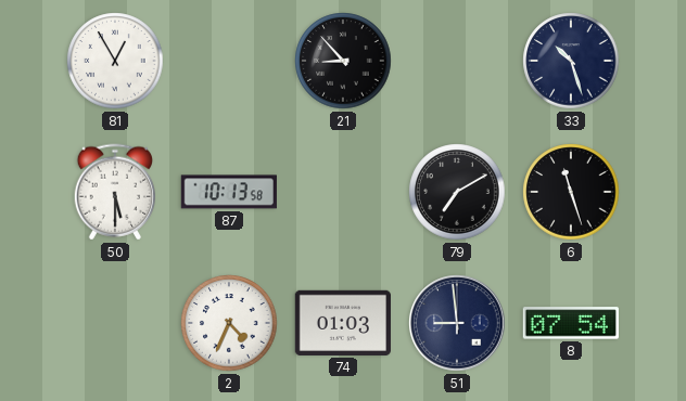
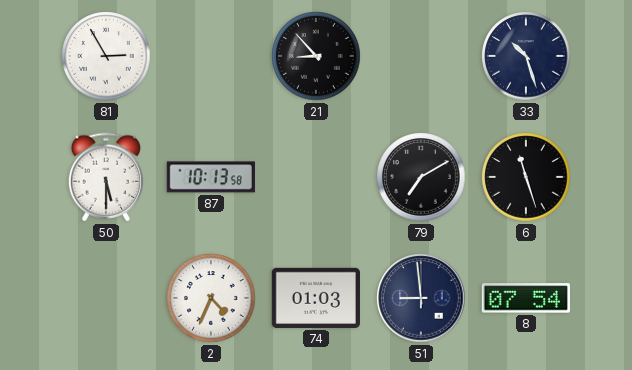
81: 12:55 -> 2:55
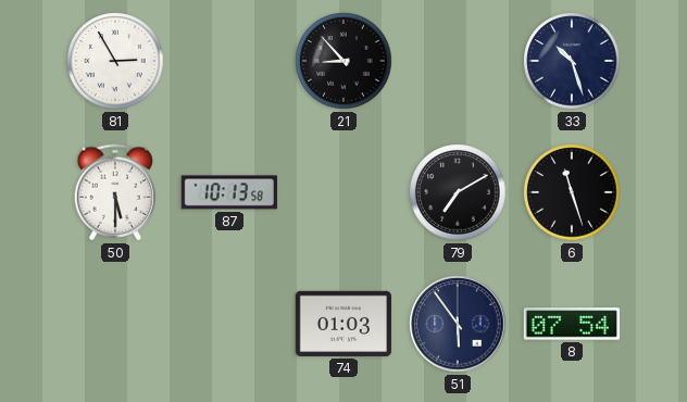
2: 4:34 -> none
51: 8:59 -> 5:54
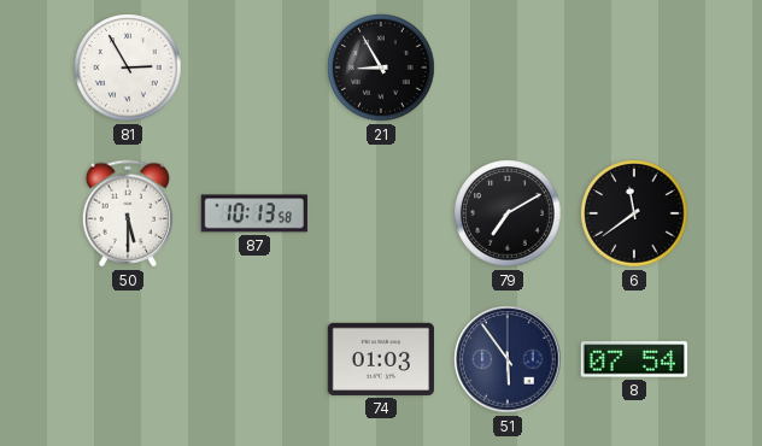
21: 8:53 -> 8:55
33: 10:27 -> none
6: 11:27 -> 11:39
